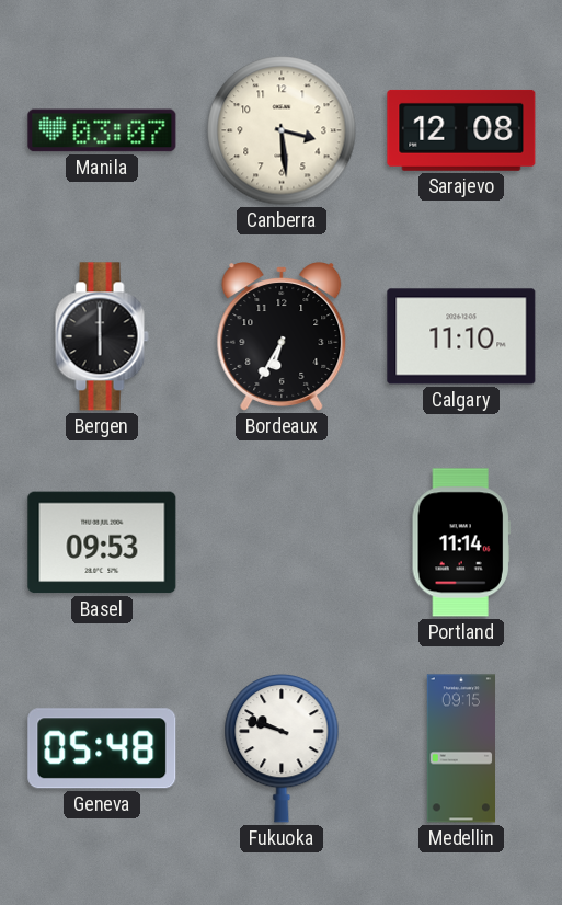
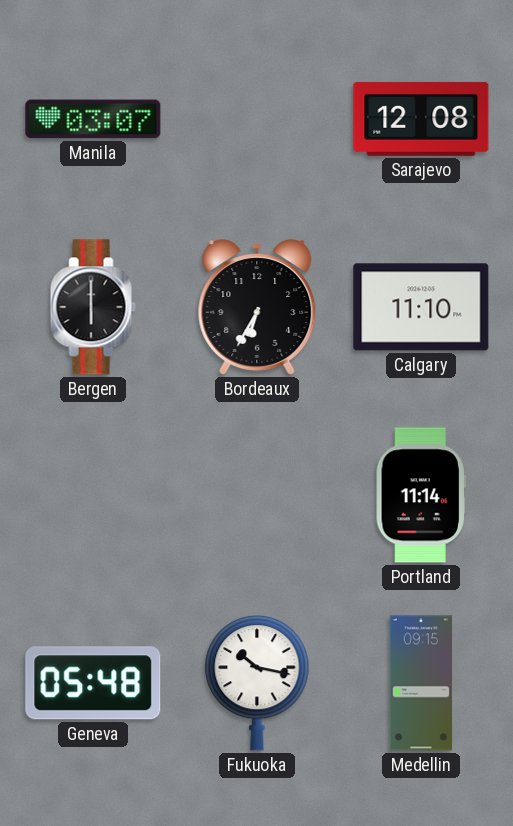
Canberra: 3:29 -> none
Basel: 09:53 -> none
Fukuoka: 9:48 -> 10:17
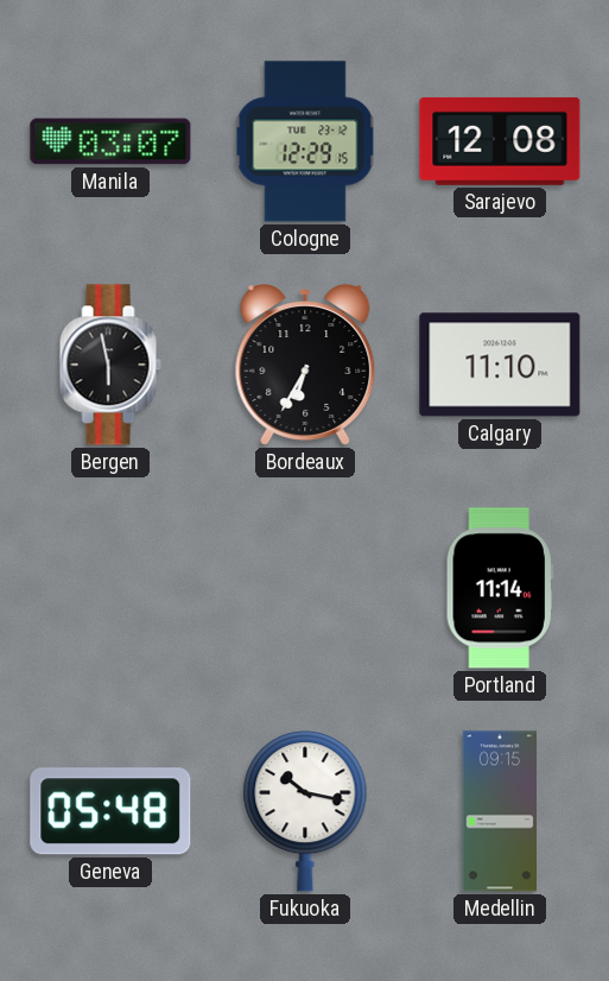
Cologne: none -> 12:29
Bergen: 6:00 -> 5:58
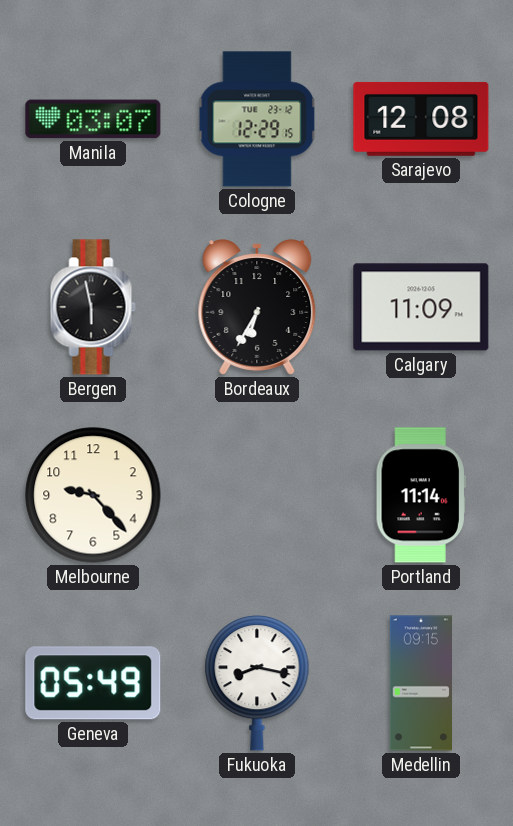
Calgary: 11:10 -> 11:09
Melbourne: none -> 9:23
Geneva: 05:48 -> 05:49
Fukuoka: 10:17 -> 8:17
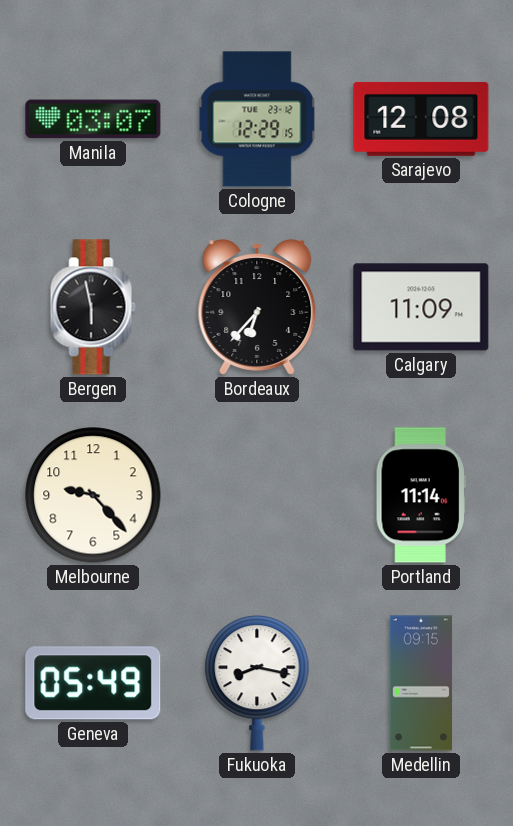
Bordeaux: 6:35 -> 6:37
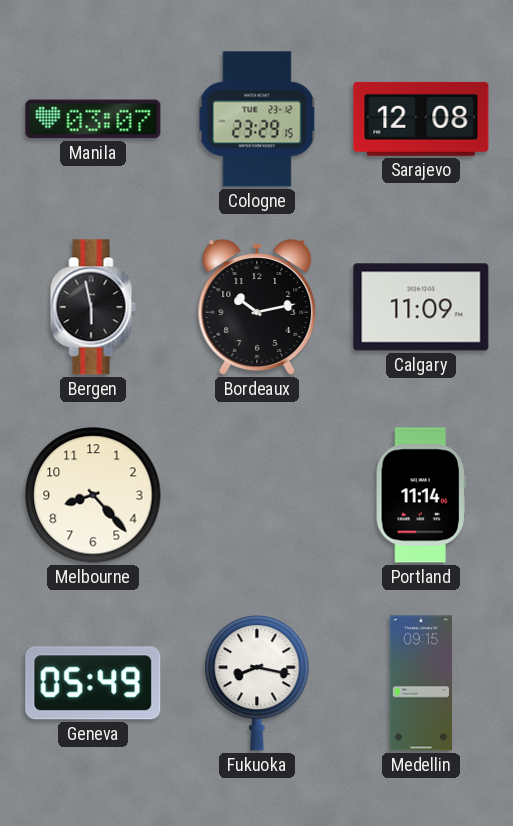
Cologne: 12:29 -> 23:29
Bordeaux: 6:37 -> 10:13
Melbourne: 9:23 -> 8:23
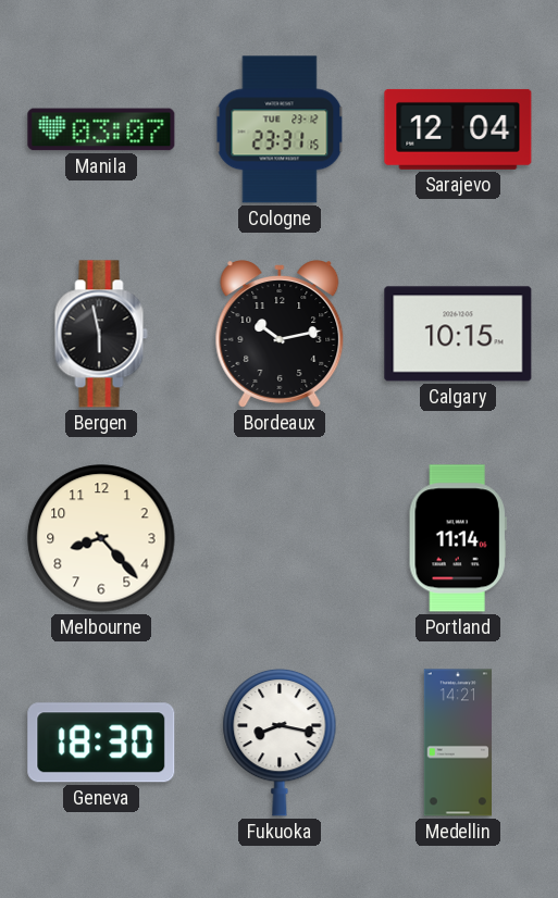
Cologne: 23:29 -> 23:31
Sarajevo: 12:08 -> 12:04
Calgary: 11:09 -> 10:15
Geneva: 05:49 -> 18:30
Medellin: 09:15 -> 14:21
